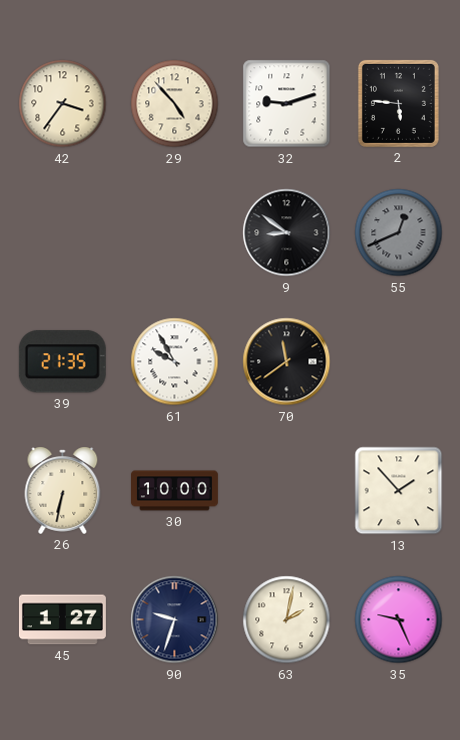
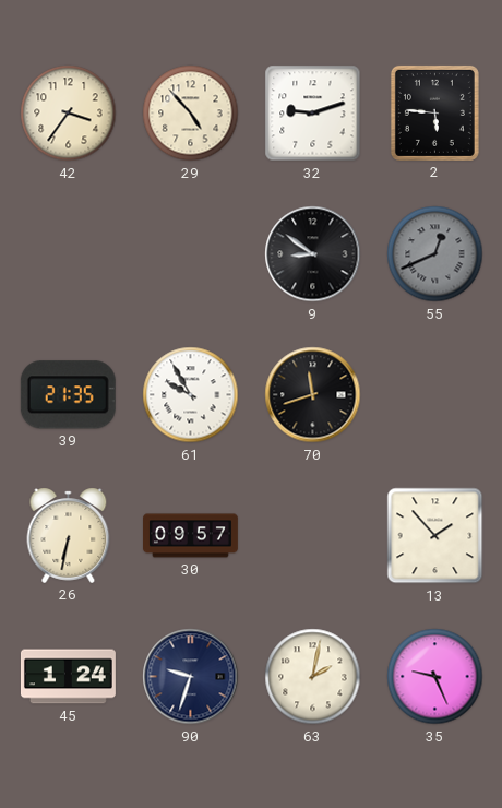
70: 11:39 -> 11:42
30: 10:00 -> 09:57
45: 1:27 -> 1:24
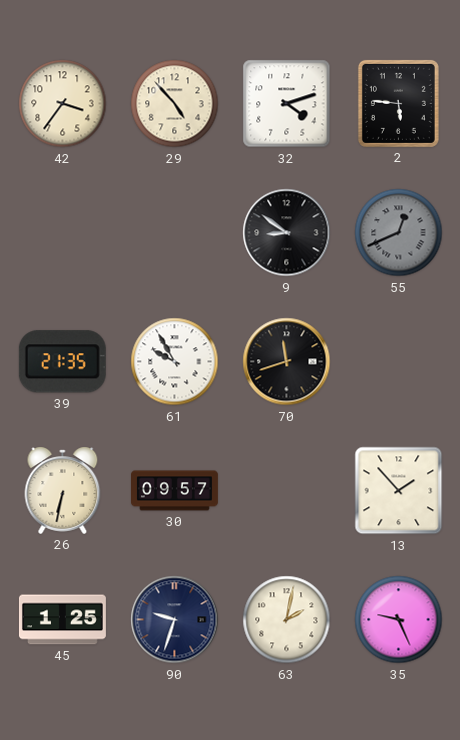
32: 9:12 -> 4:12
45: 1:24 -> 1:25
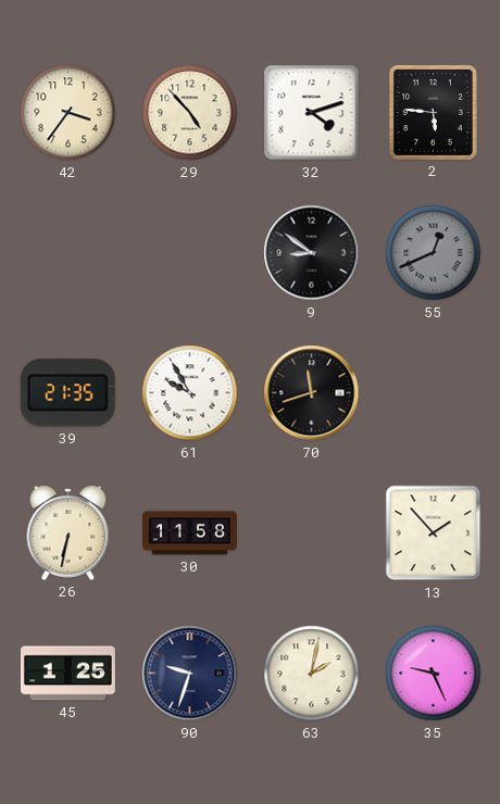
30: 09:57 -> 11:58
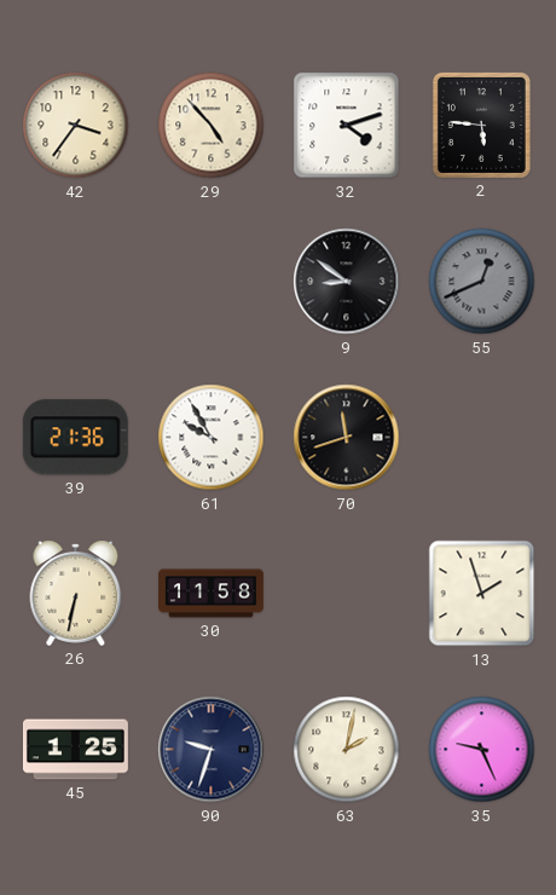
39: 21:35 -> 21:36
13: 1:53 -> 1:57
